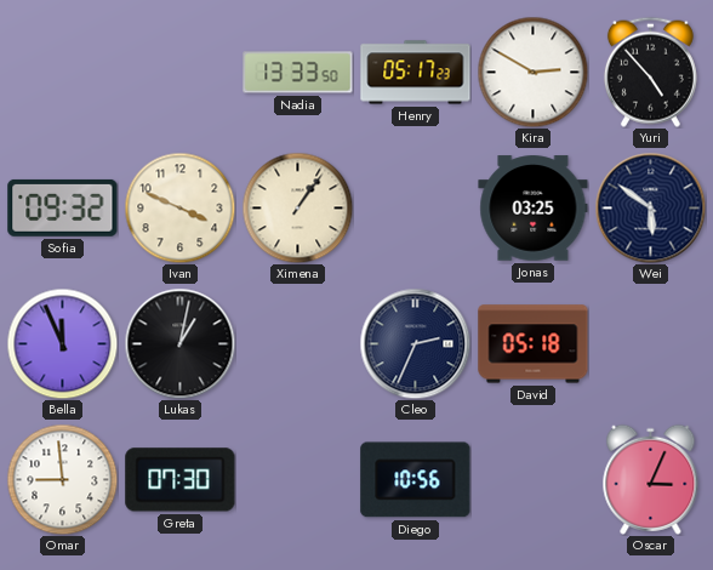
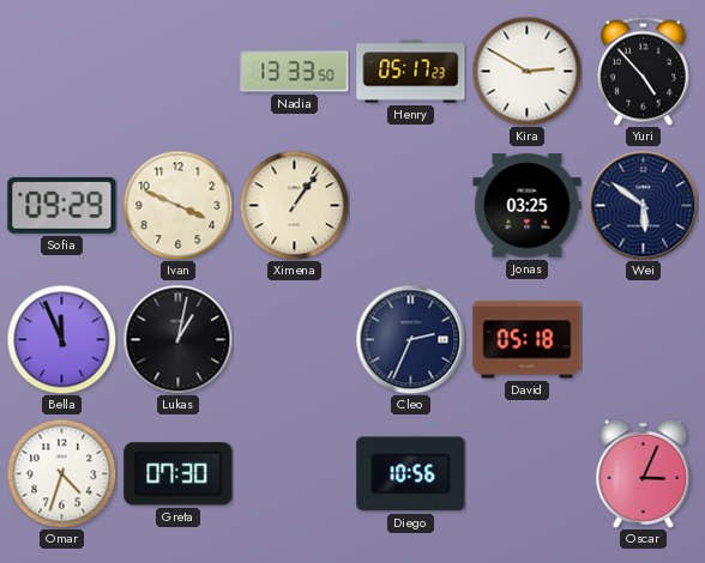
Sofia: 09:32 -> 09:29
Omar: 8:59 -> 4:33
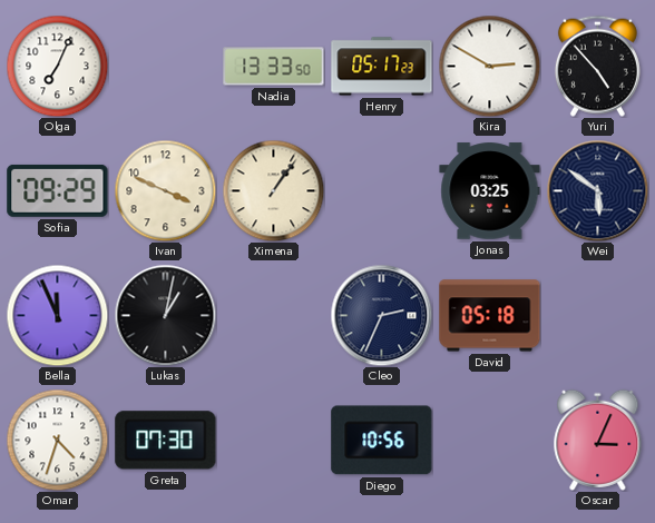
Olga: none -> 7:04
